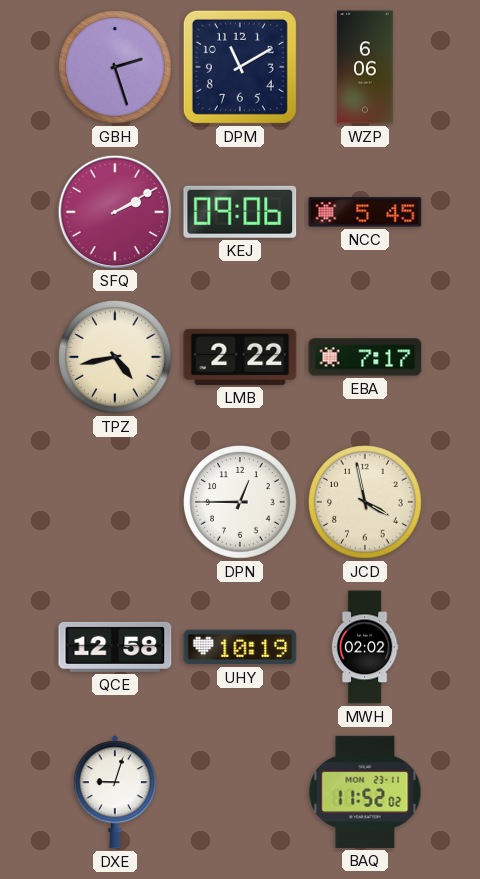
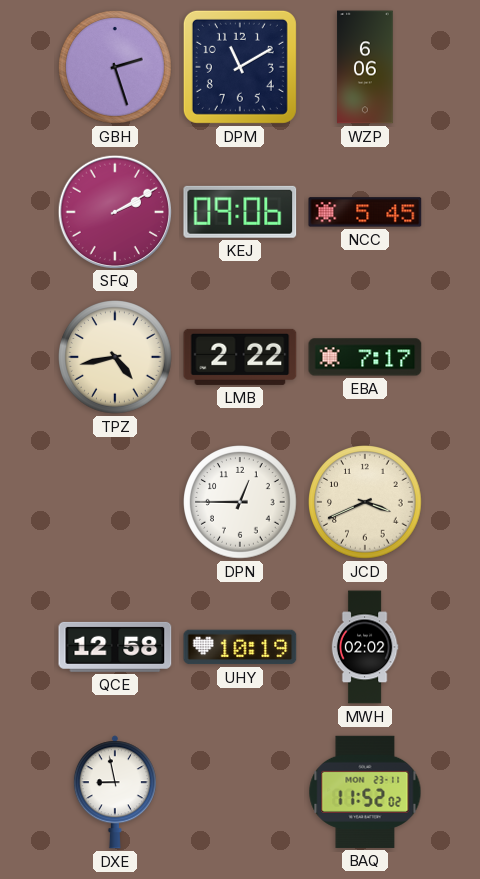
JCD: 3:58 -> 3:41
DXE: 9:03 -> 8:58
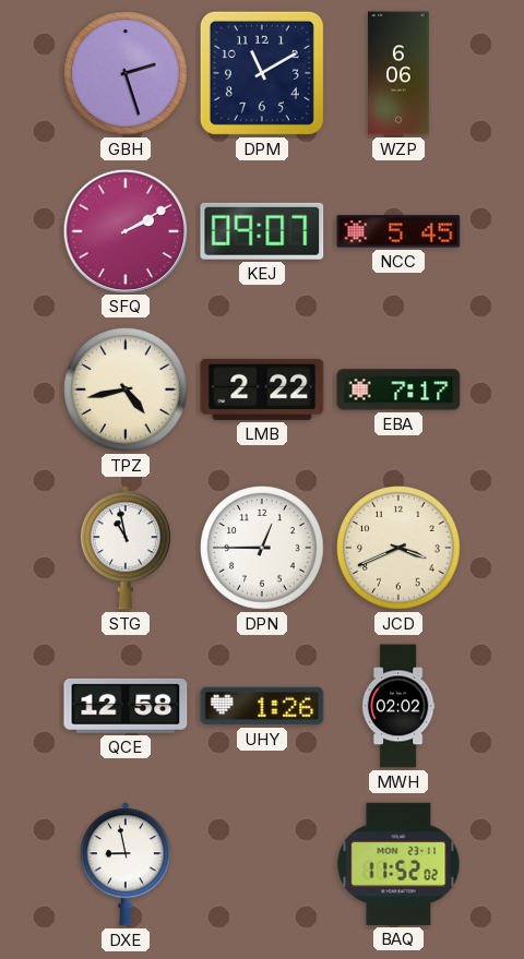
KEJ: 09:06 -> 09:07
STG: none -> 10:58
UHY: 10:19 -> 1:26
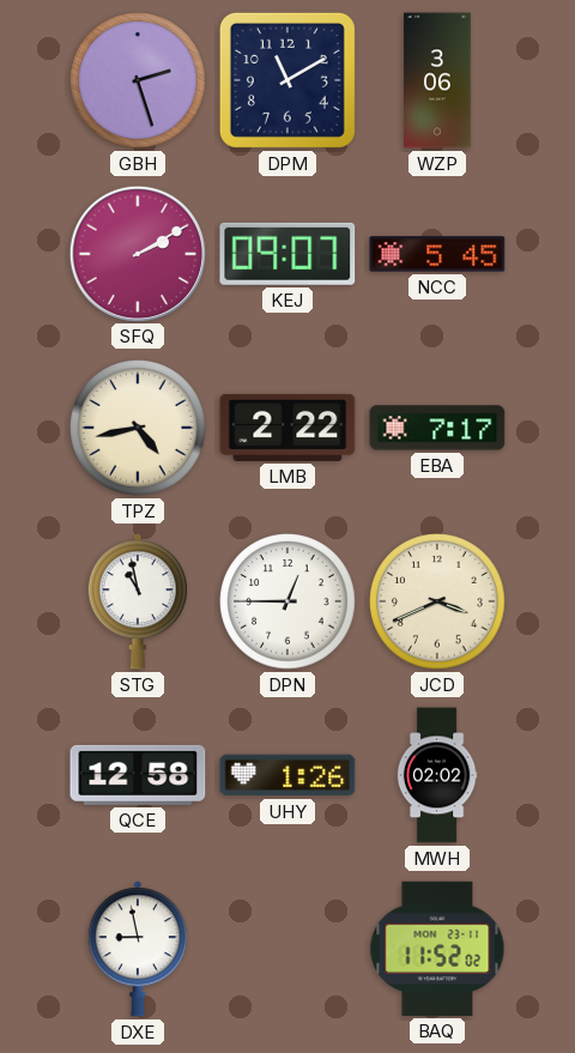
WZP: 6:06 -> 3:06
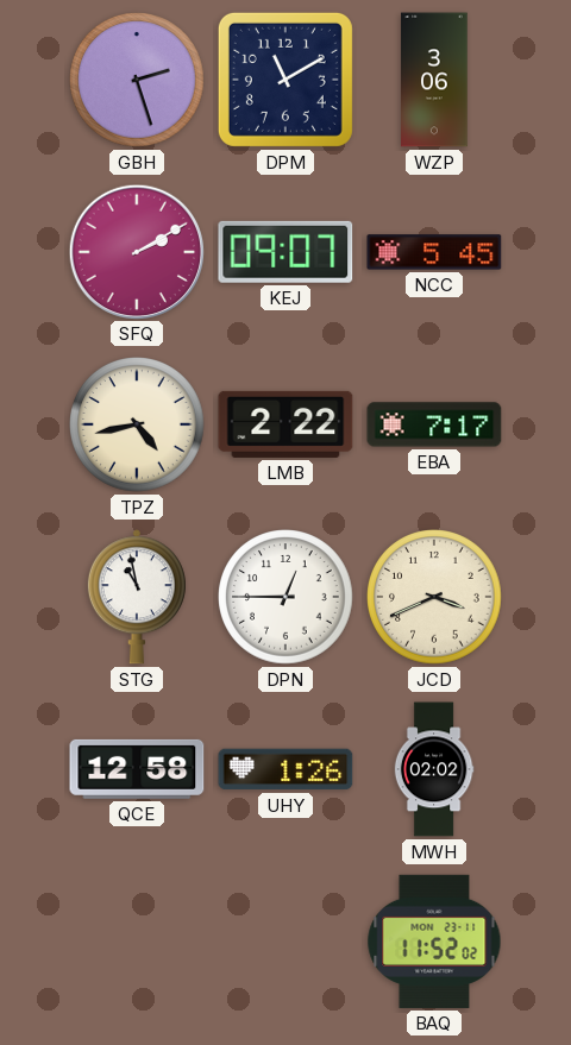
DXE: 8:58 -> none
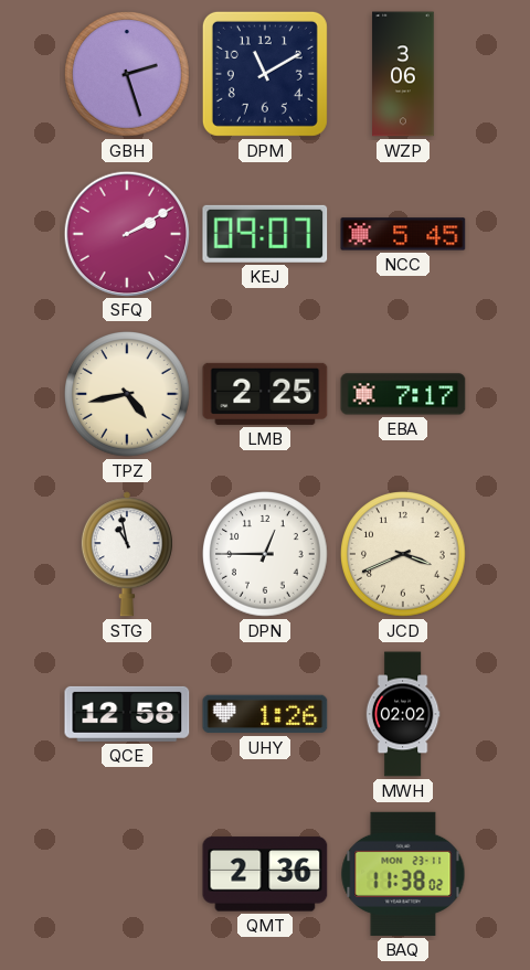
LMB: 2:22 -> 2:25
QMT: none -> 2:36
BAQ: 11:52 -> 11:38
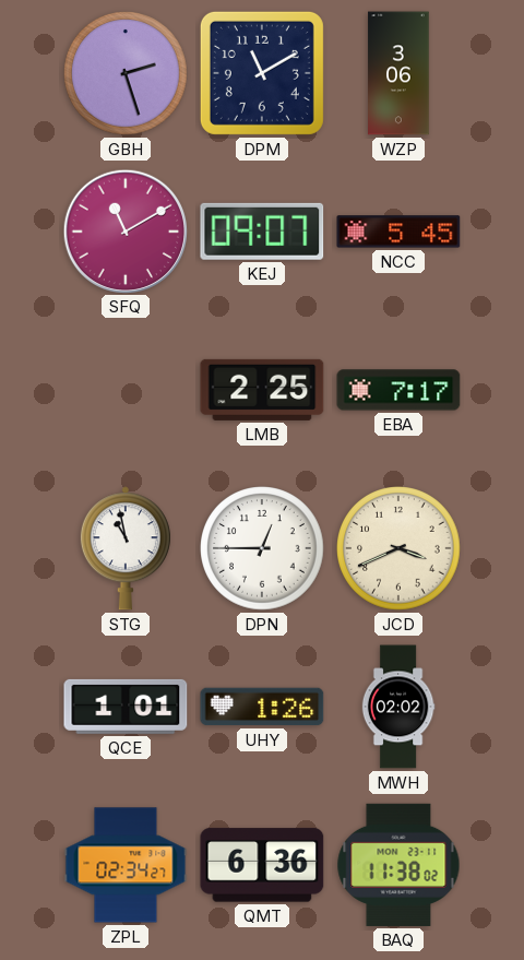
SFQ: 2:10 -> 11:10
TPZ: 4:43 -> none
QCE: 12:58 -> 1:01
ZPL: none -> 02:34
QMT: 2:36 -> 6:36
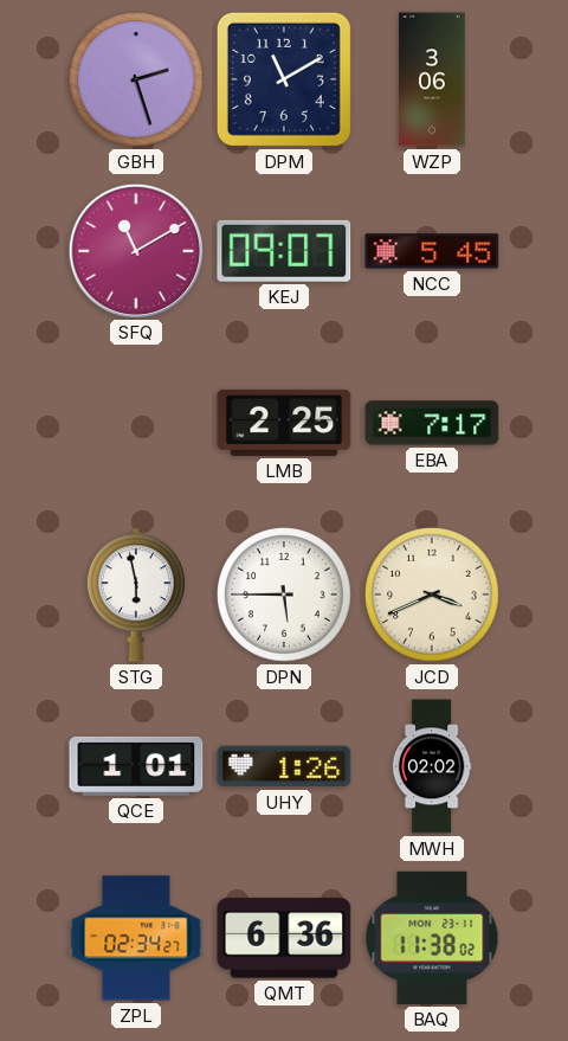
STG: 10:58 -> 5:58
DPN: 12:45 -> 5:45
